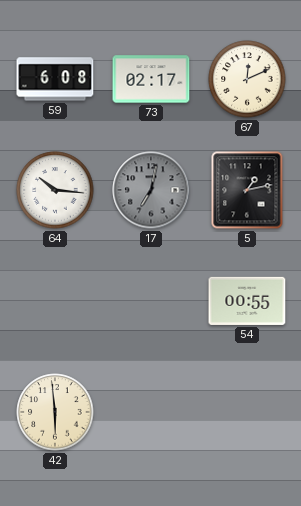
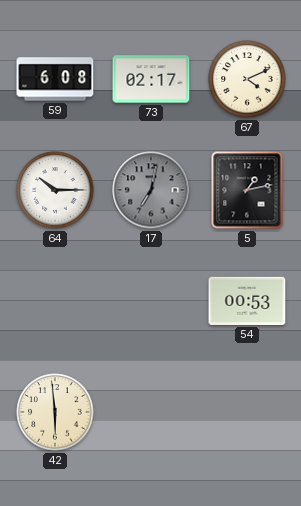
67: 12:11 -> 4:11
64: 10:16 -> 10:15
54: 00:55 -> 00:53
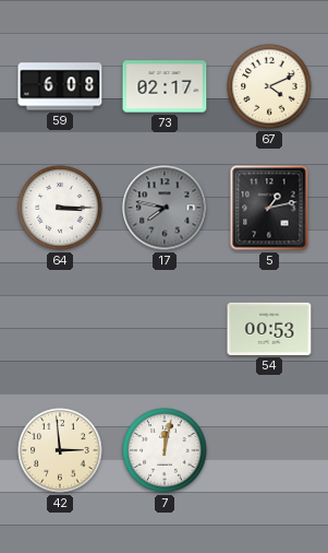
64: 10:15 -> 3:15
17: 7:02 -> 7:47
42: 5:59 -> 2:59
7: none -> 12:02
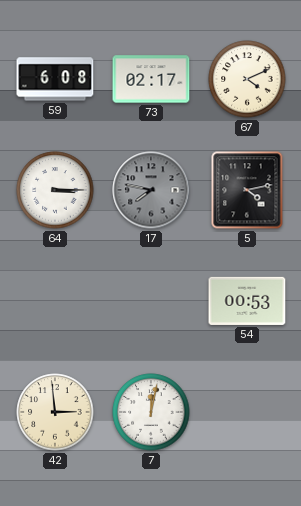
5: 1:13 -> 4:13
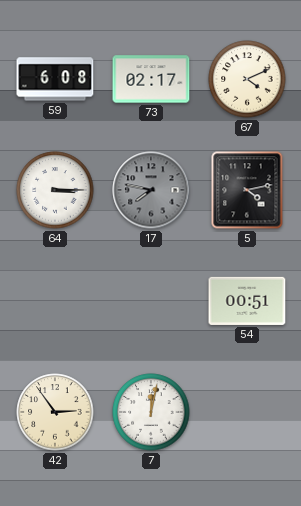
54: 00:53 -> 00:51
42: 2:59 -> 2:54
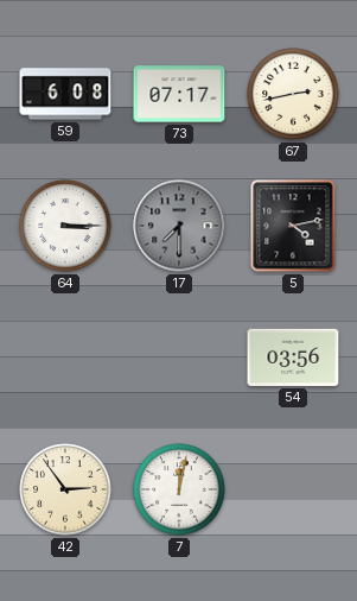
73: 02:17 -> 07:17
67: 4:11 -> 2:43
17: 7:47 -> 7:30
54: 00:51 -> 03:56
